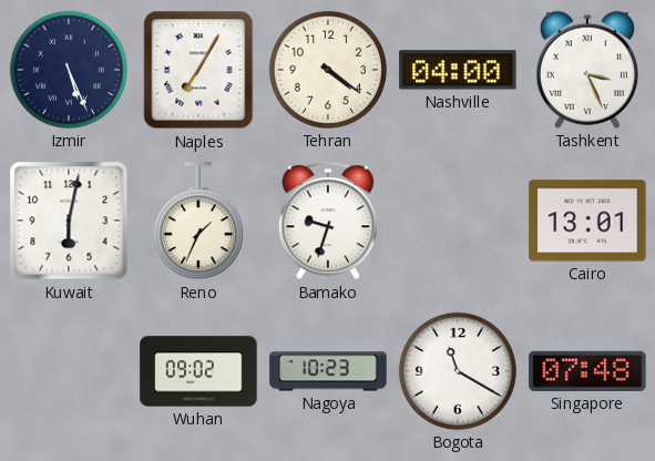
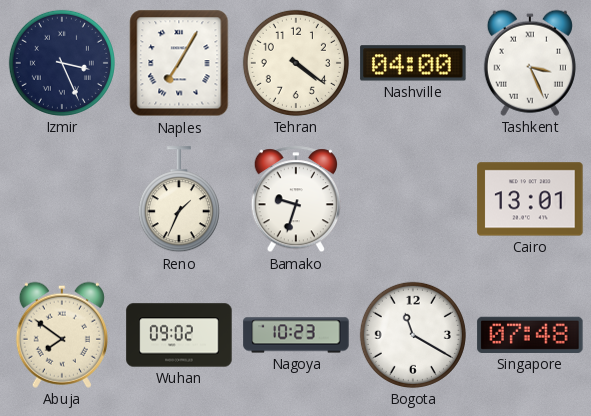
Izmir: 5:26 -> 3:26
Kuwait: 6:02 -> none
Abuja: none -> 7:51
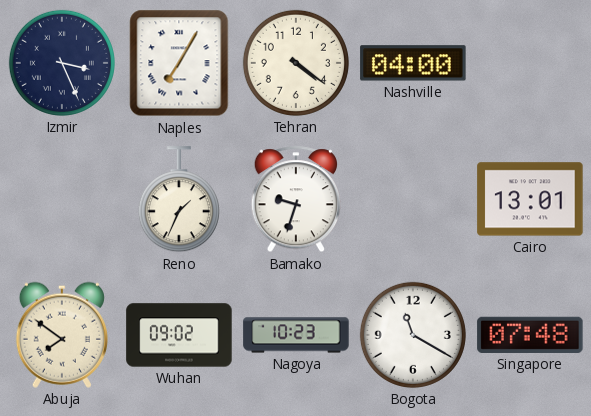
Tashkent: 3:26 -> none
